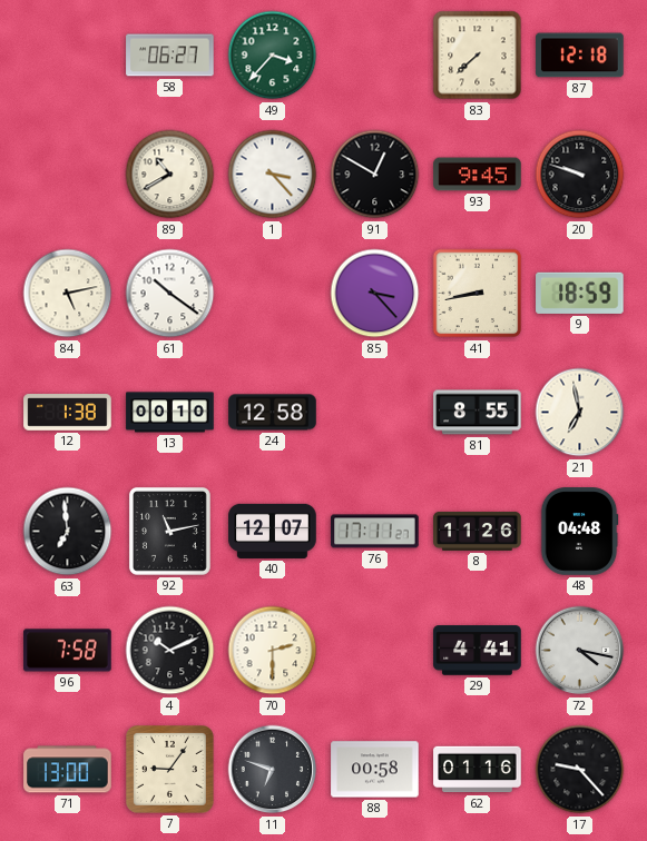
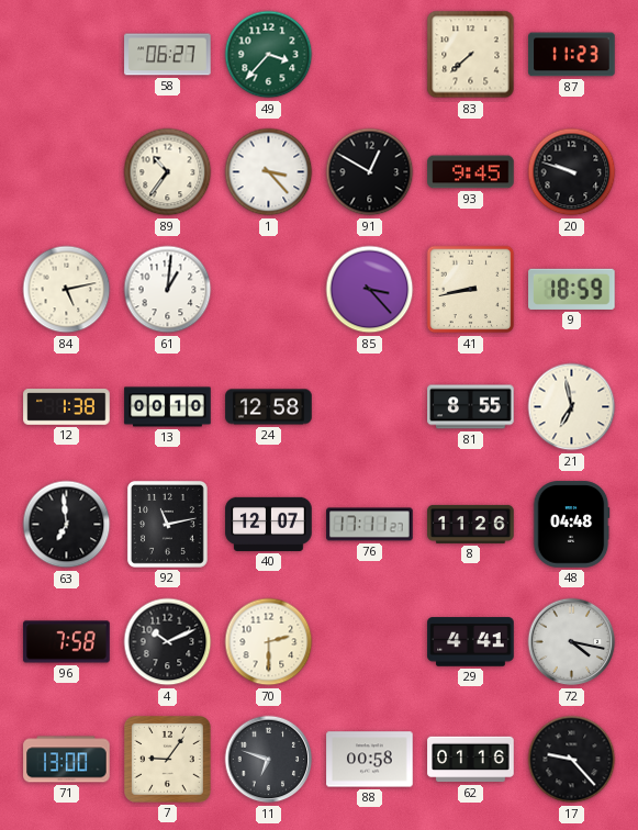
87: 12:18 -> 11:23
89: 10:40 -> 10:36
61: 10:21 -> 1:01
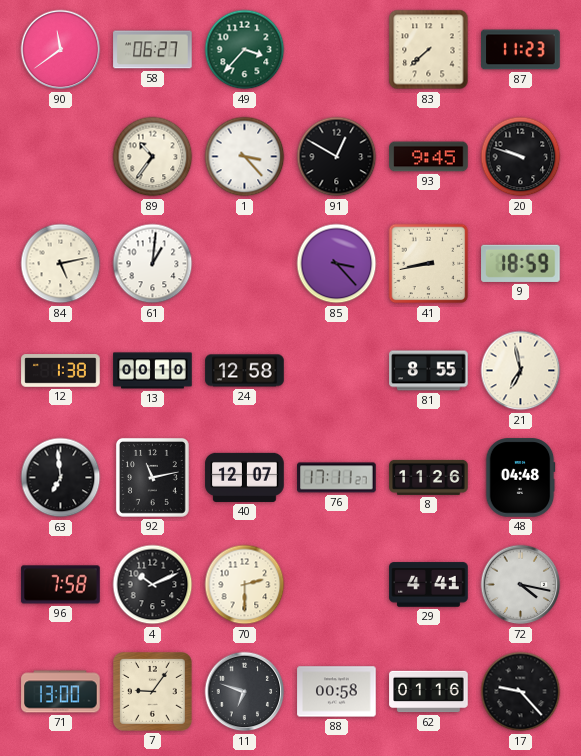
90: none -> 11:39
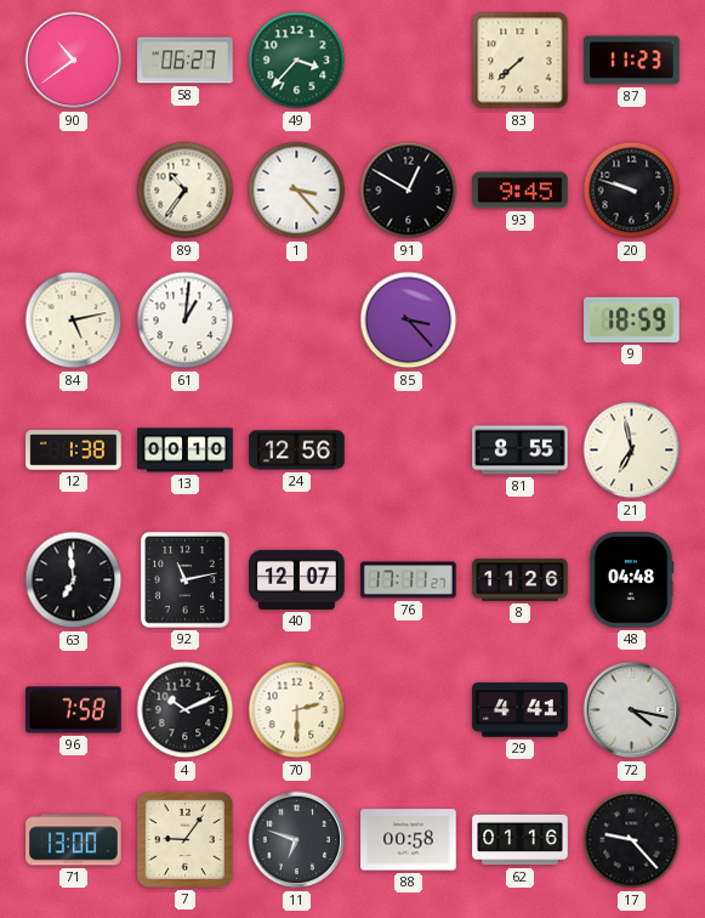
90: 11:39 -> 10:39
41: 8:43 -> none
24: 12:58 -> 12:56
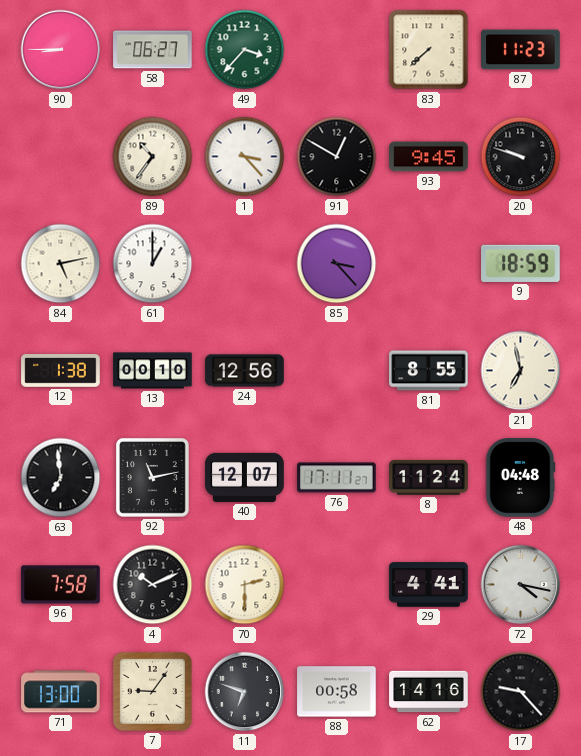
90: 10:39 -> 8:45
61: 1:01 -> 1:00
8: 11:26 -> 11:24
62: 01:16 -> 14:16
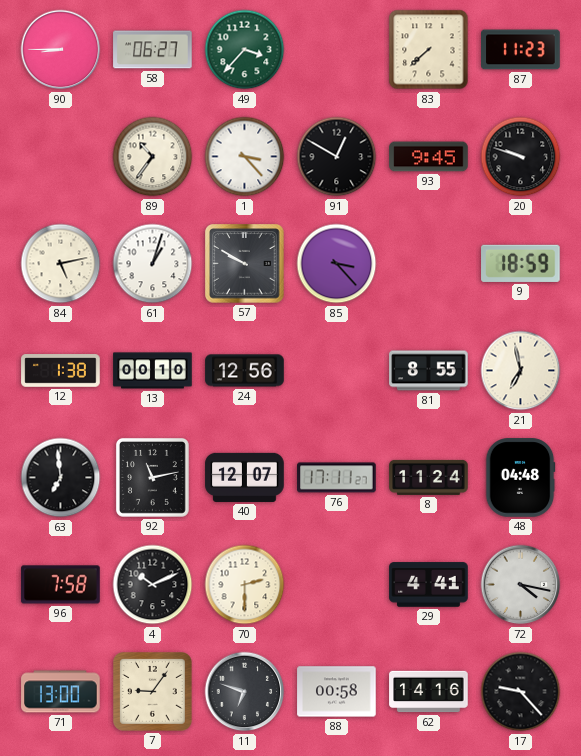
61: 1:00 -> 1:03
57: none -> 9:50
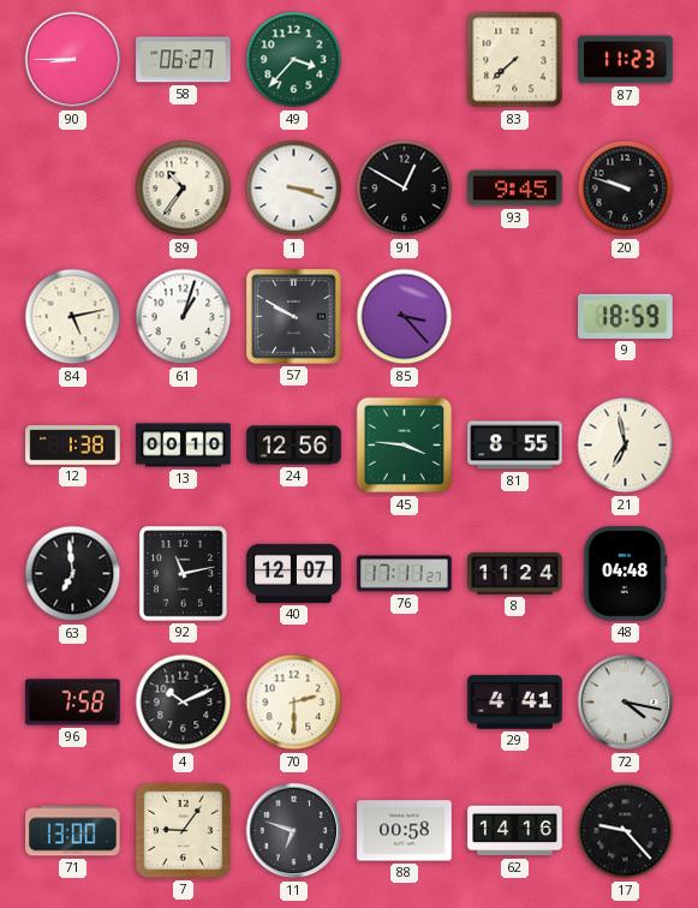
1: 3:23 -> 3:18
45: none -> 3:46
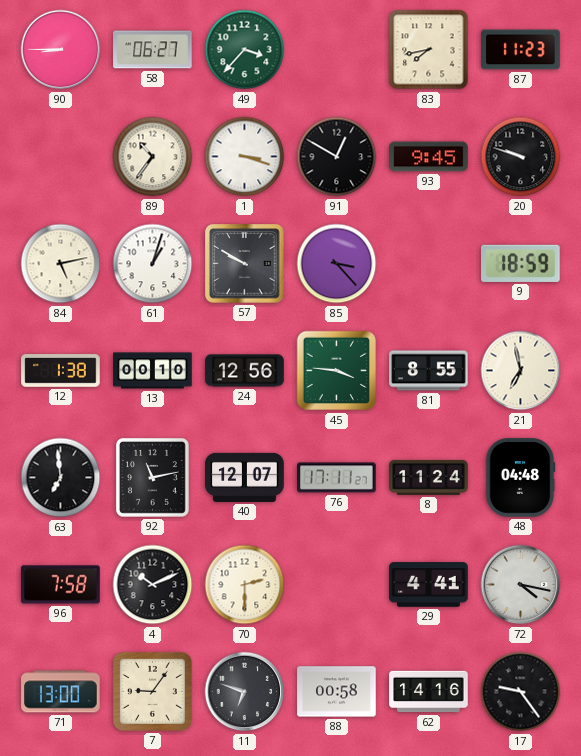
83: 7:38 -> 7:43
17: 9:23 -> 9:24
